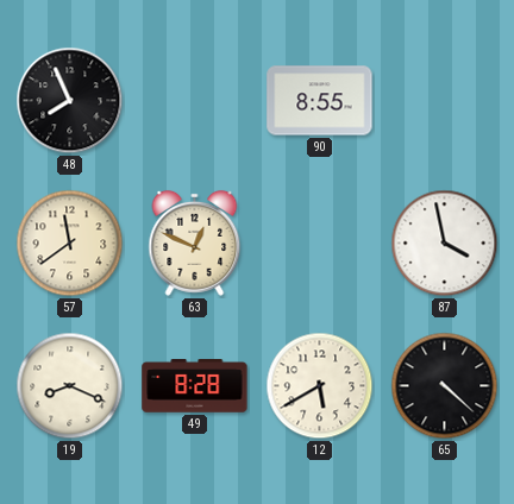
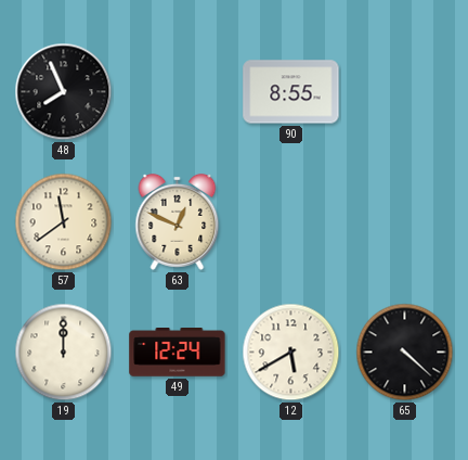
87: 3:58 -> none
19: 8:19 -> 12:00
49: 8:28 -> 12:24
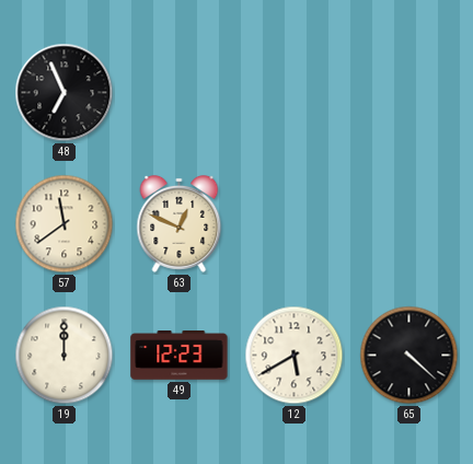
48: 7:56 -> 6:56
90: 8:55 -> none
49: 12:24 -> 12:23
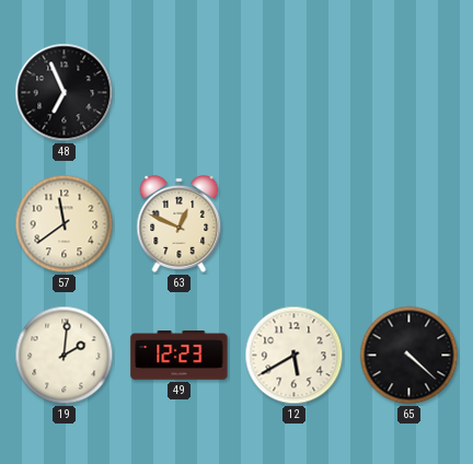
19: 12:00 -> 2:01
